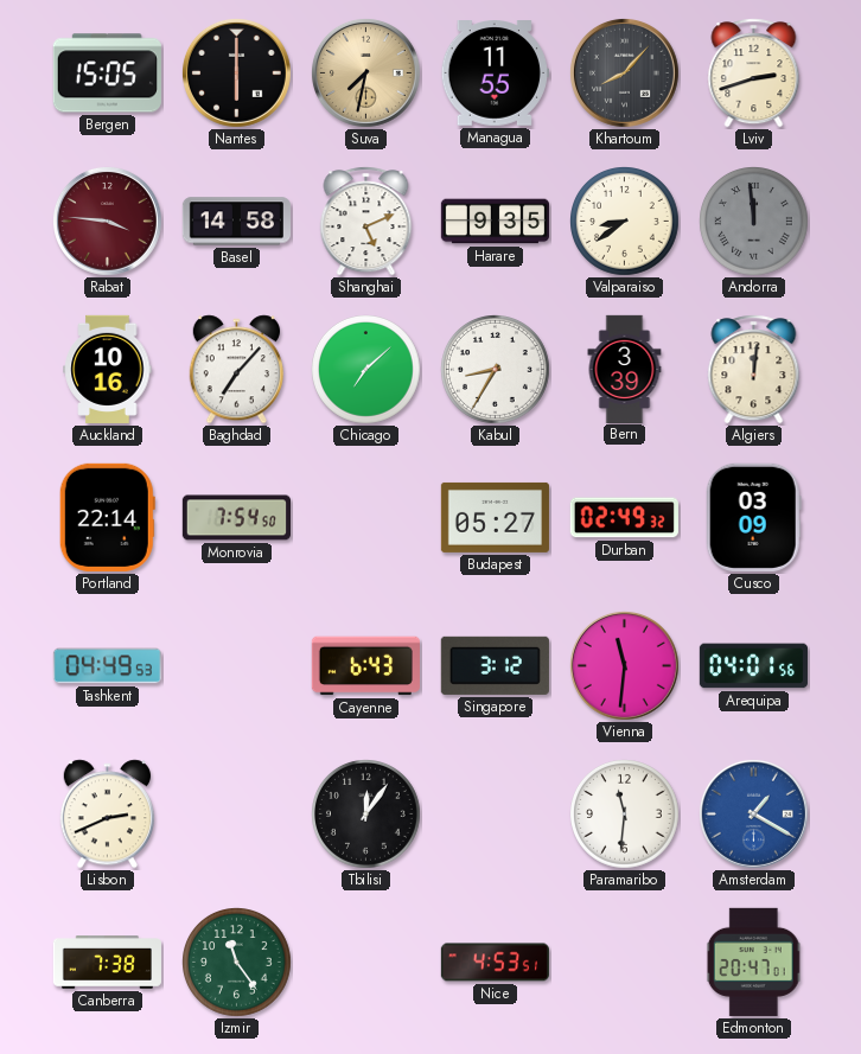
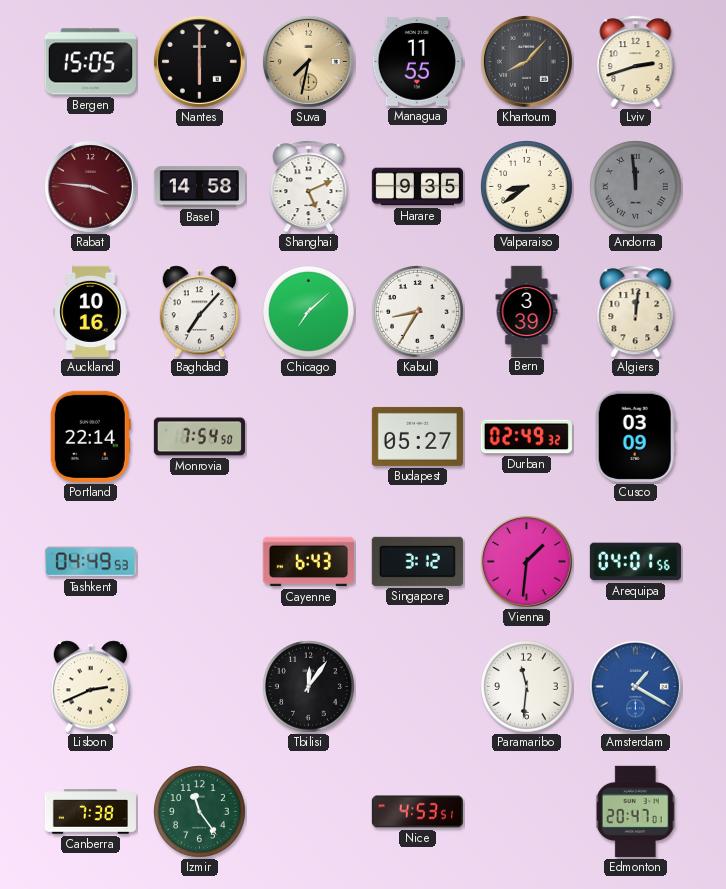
Vienna: 11:31 -> 1:31
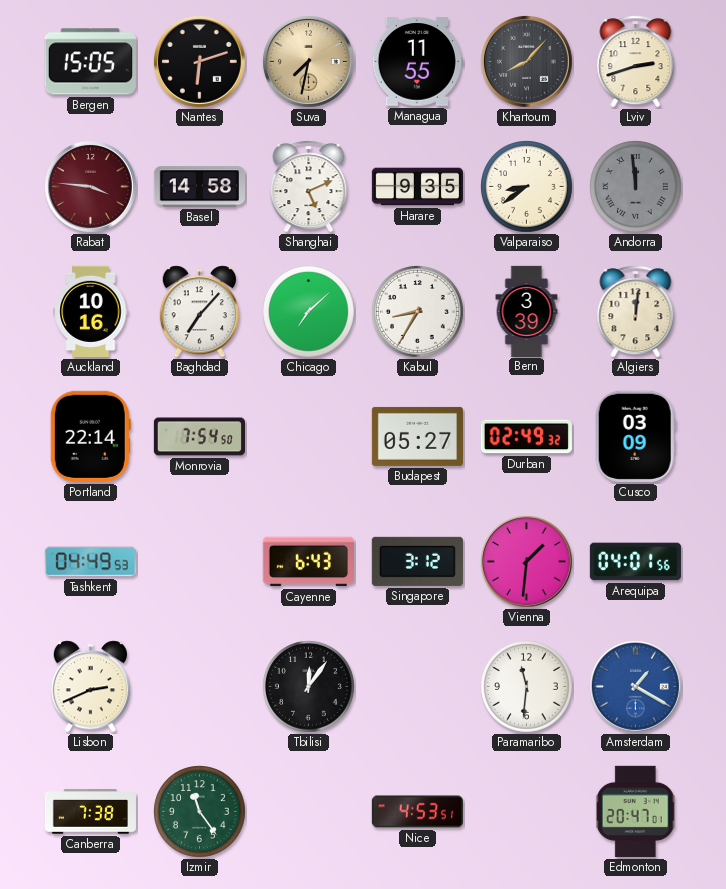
Nantes: 6:00 -> 6:12
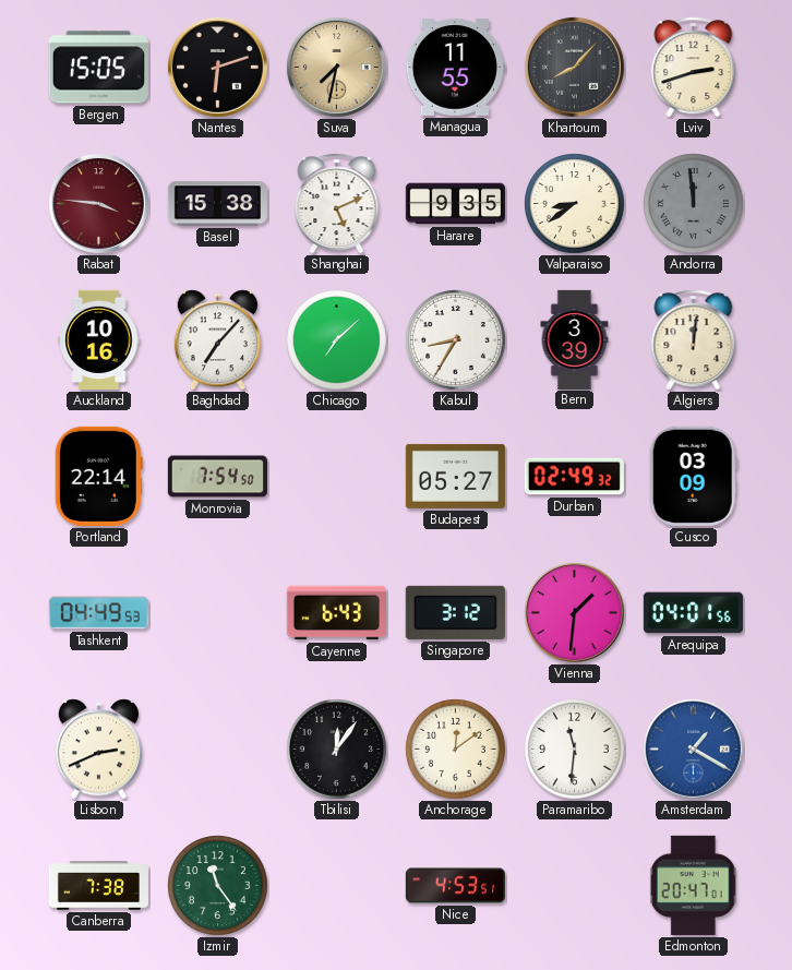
Basel: 14:58 -> 15:38
Anchorage: none -> 12:09
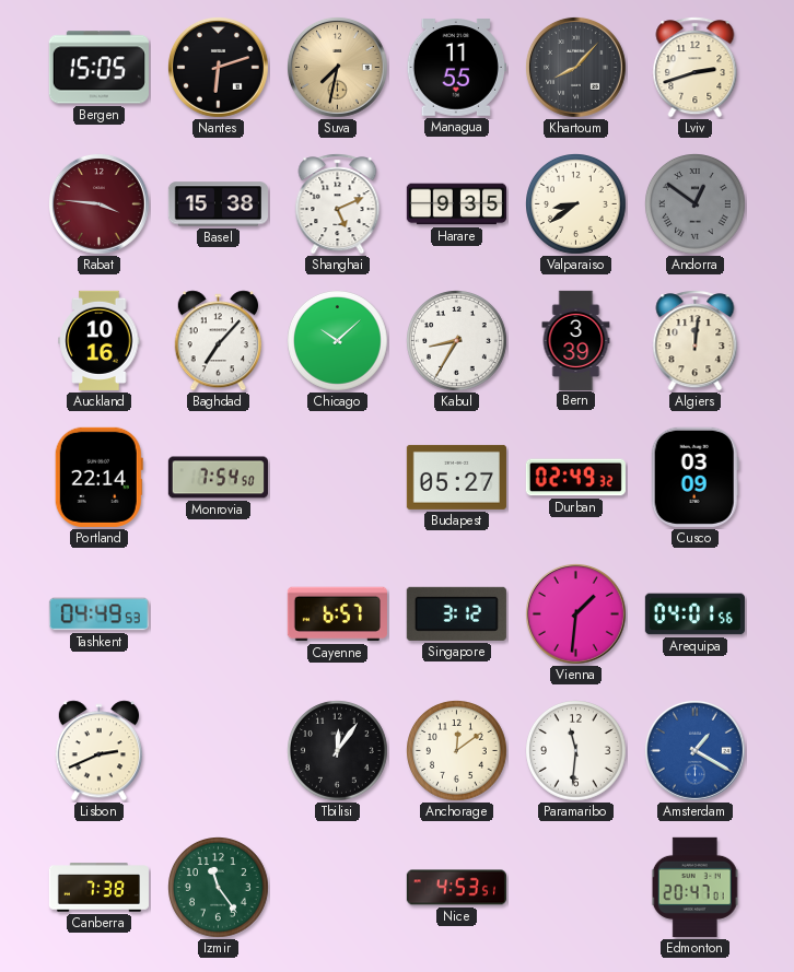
Andorra: 11:59 -> 12:51
Chicago: 7:08 -> 10:08
Cayenne: 6:43 -> 6:57
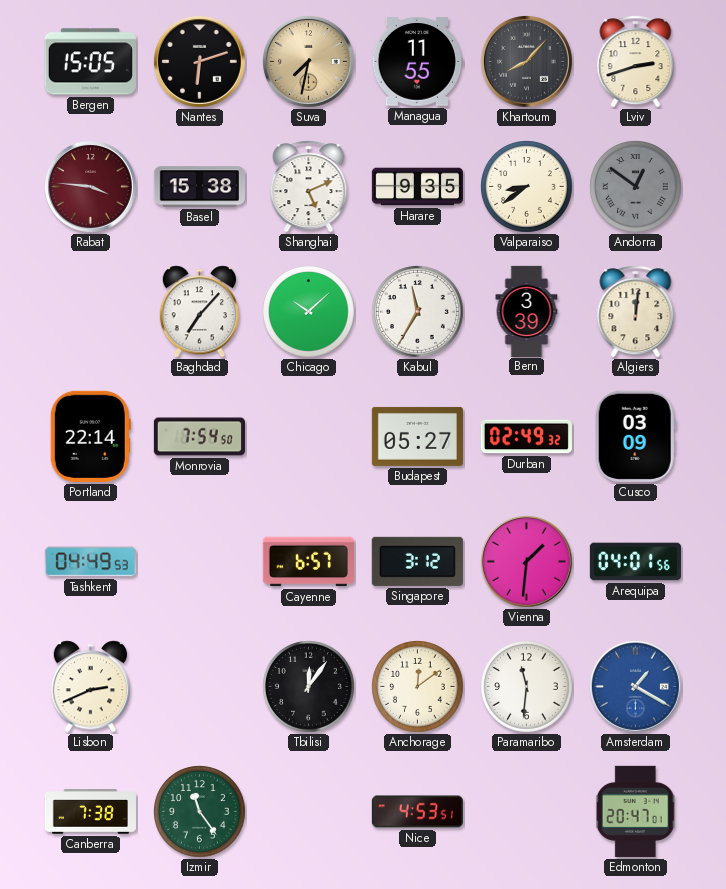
Auckland: 10:16 -> none
Kabul: 8:35 -> 11:35
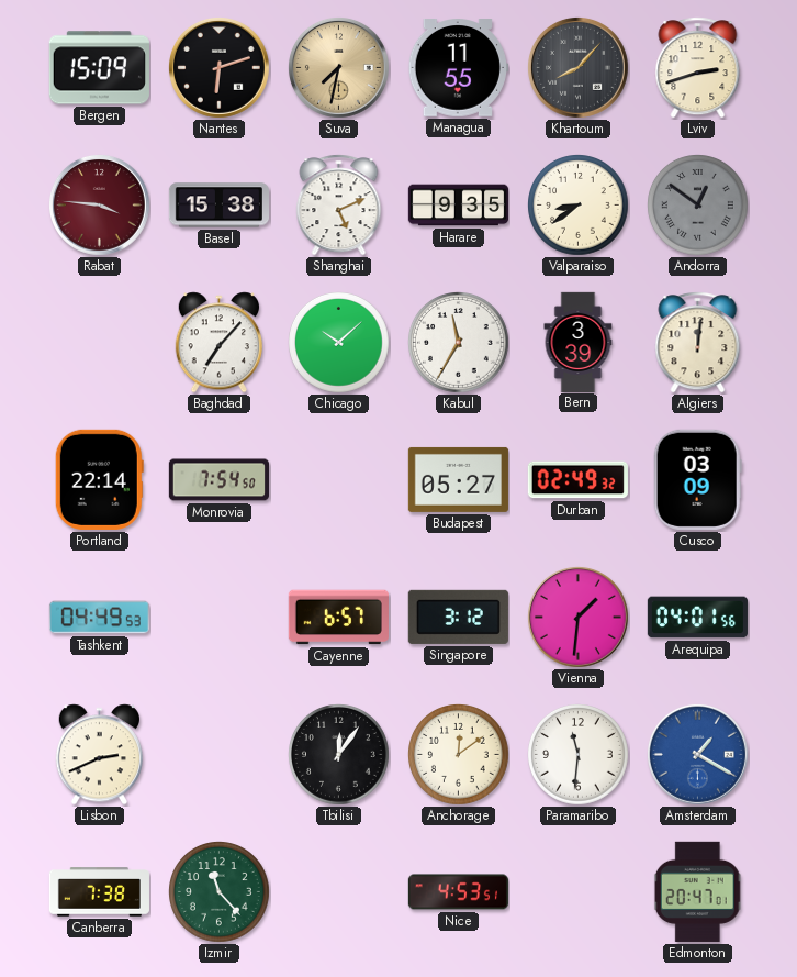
Bergen: 15:05 -> 15:09
Izmir: 11:24 -> 11:23
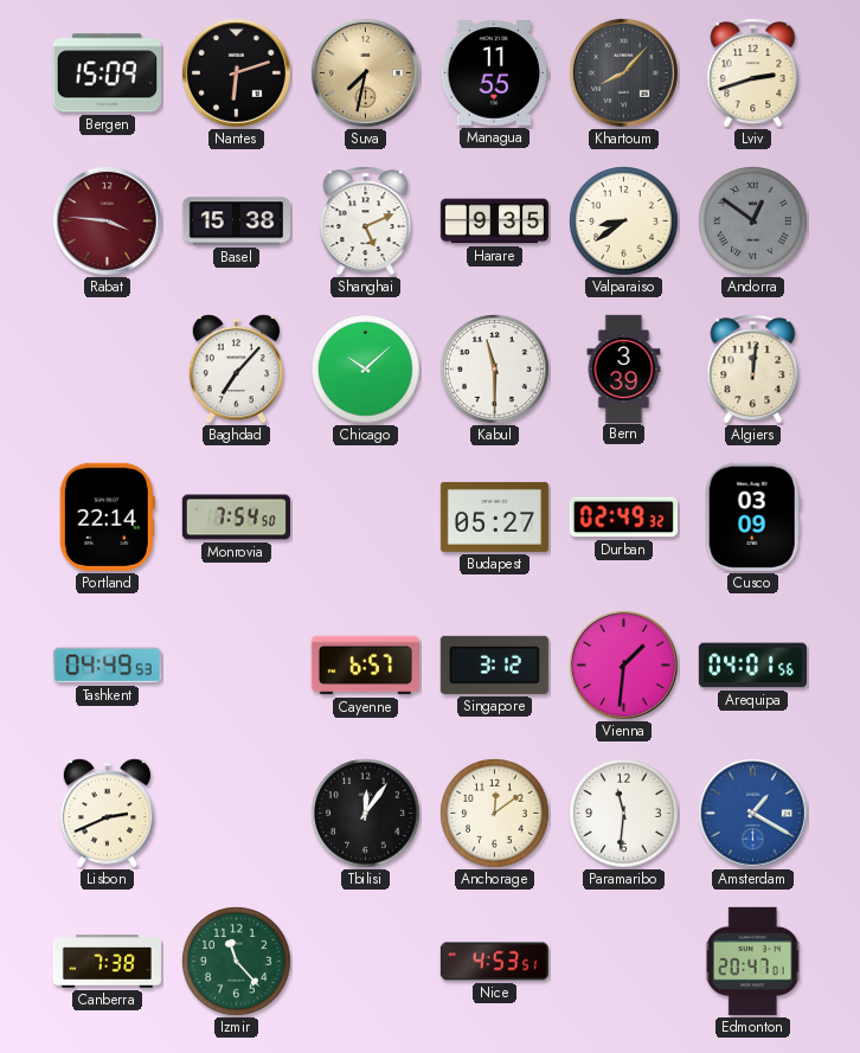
Kabul: 11:35 -> 11:30
